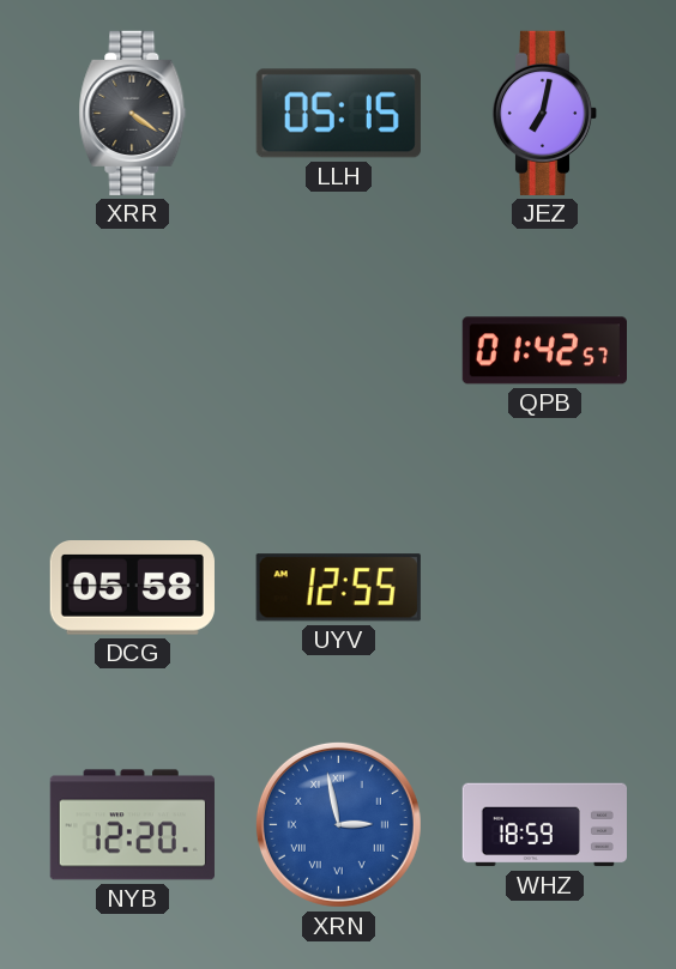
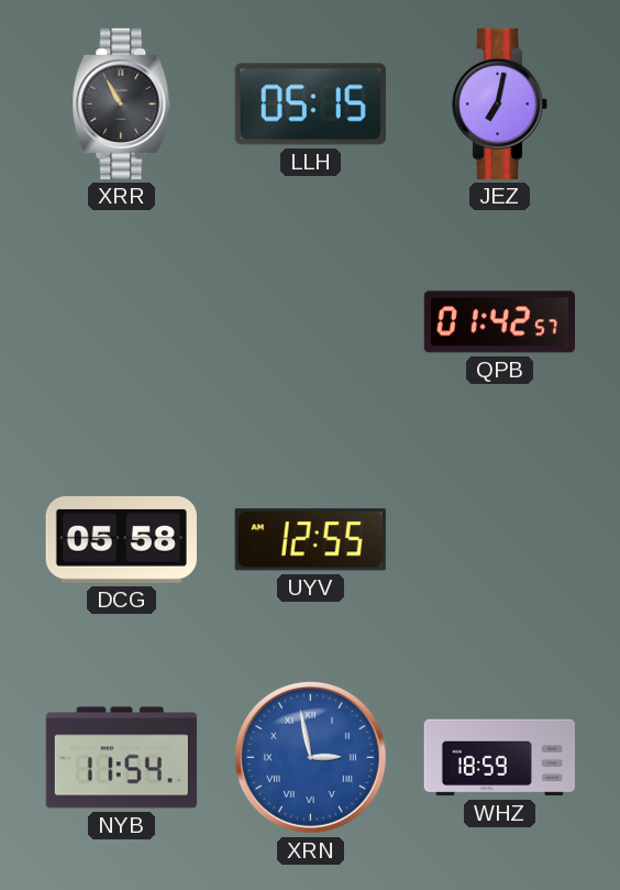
XRR: 4:21 -> 10:55
NYB: 12:20 -> 11:54
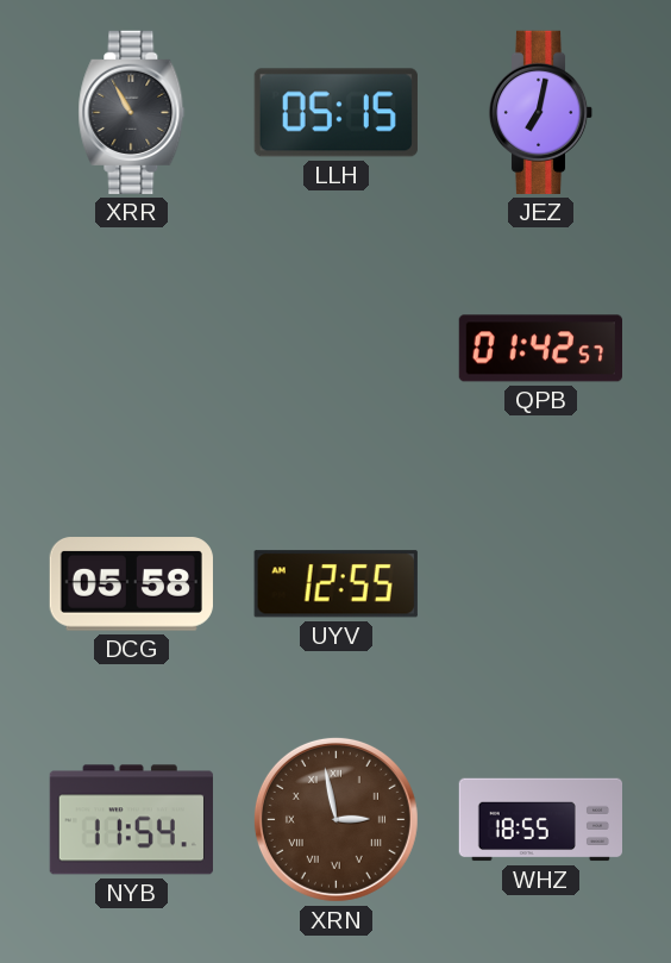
XRN dial: blue -> brown
WHZ: 18:59 -> 18:55
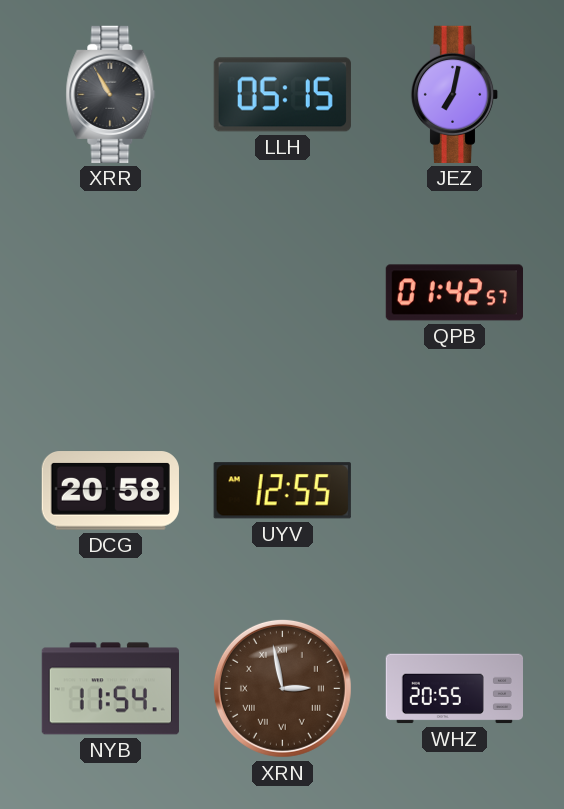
DCG: 05:58 -> 20:58
WHZ: 18:55 -> 20:55
